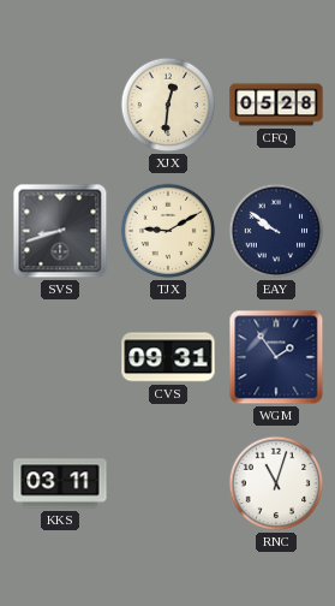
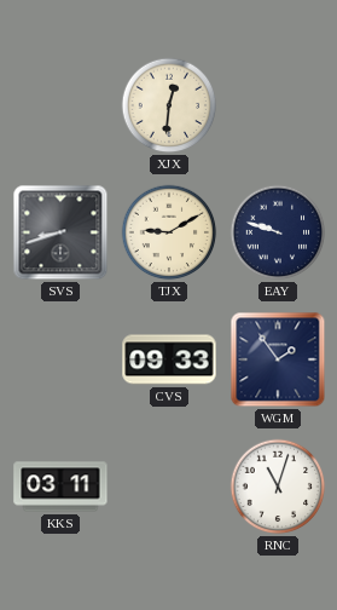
CFQ: 05:28 -> none
EAY: 9:51 -> 9:48
CVS: 09:31 -> 09:33
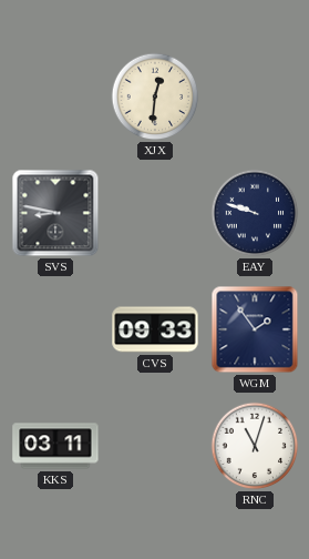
SVS: 8:42 -> 8:47
TJX: 9:10 -> none
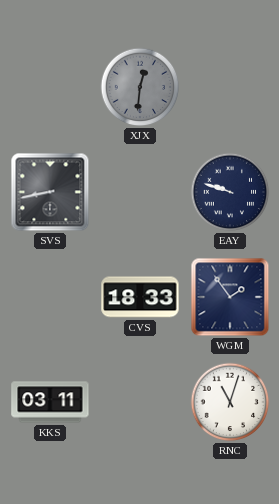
XJX dial: cream -> grey
SVS: 8:47 -> 8:43
CVS: 09:33 -> 18:33
